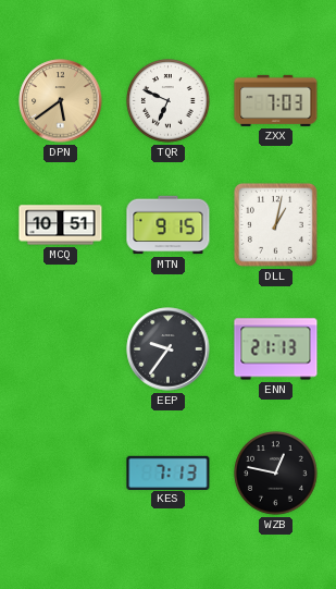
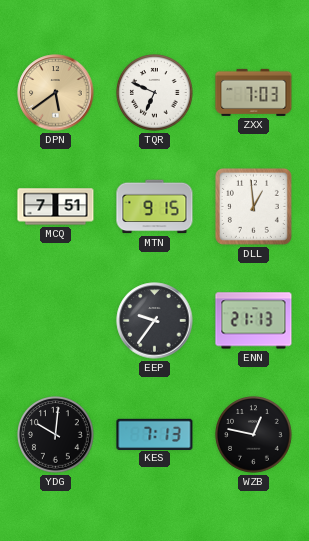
MCQ: 10:51 -> 7:51
DLL: 1:02 -> 12:59
YDG: none -> 10:01
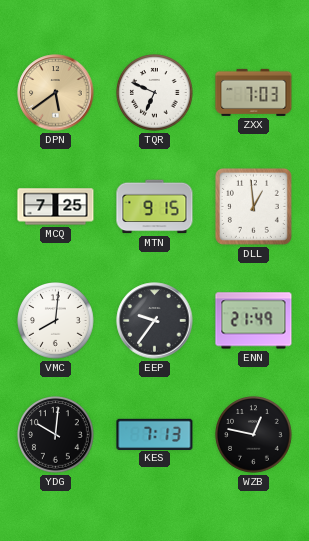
MCQ: 7:51 -> 7:25
VMC: none -> 8:01
ENN: 21:13 -> 21:49
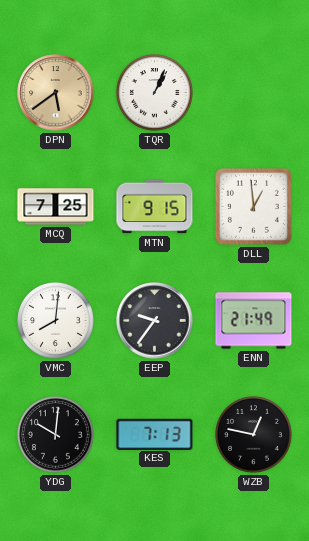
TQR: 6:49 -> 1:04
ZXX: 7:03 -> none
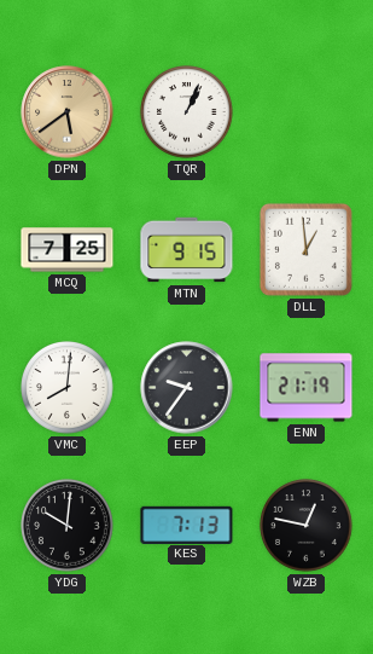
ENN: 21:49 -> 21:19
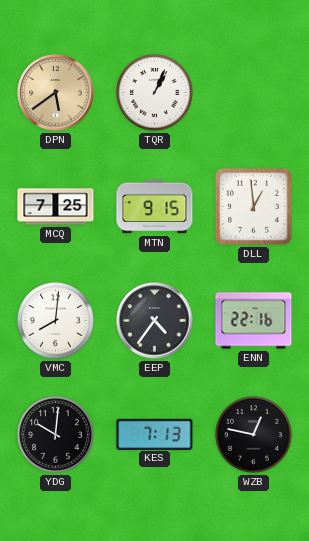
EEP: 9:36 -> 4:36
ENN: 21:19 -> 22:16
